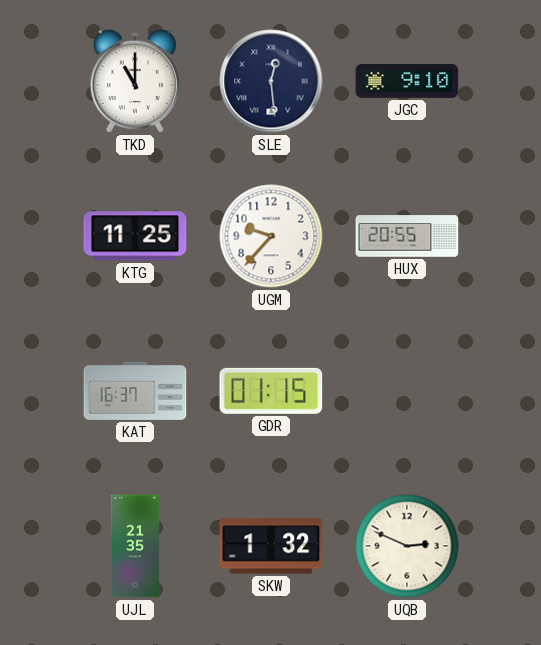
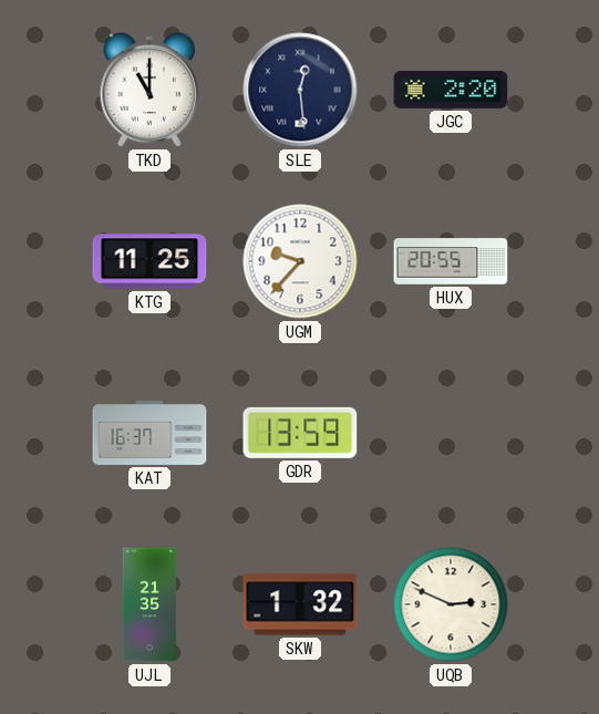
JGC: 9:10 -> 2:20
GDR: 01:15 -> 13:59
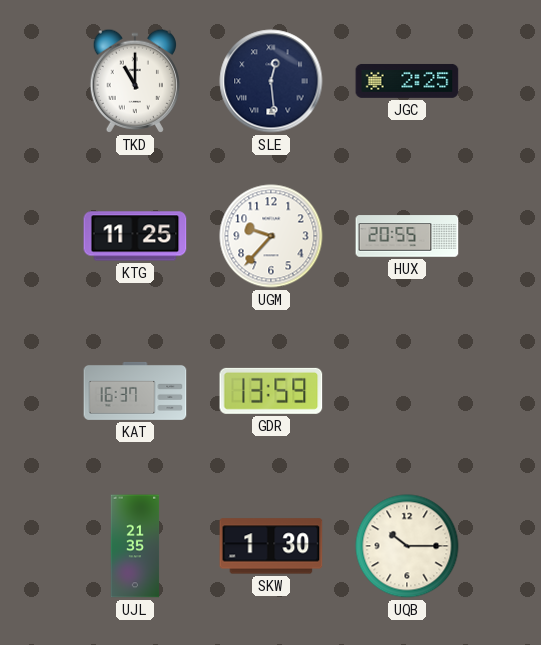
JGC: 2:20 -> 2:25
SKW: 1:32 -> 1:30
UQB: 2:49 -> 10:15
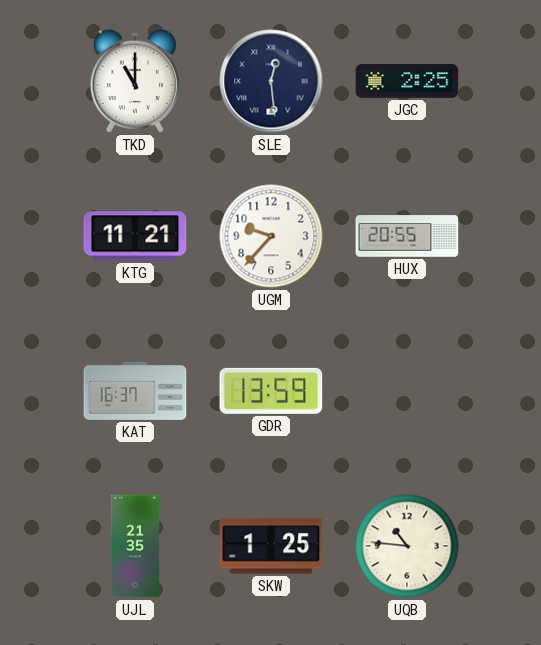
KTG: 11:25 -> 11:21
SKW: 1:30 -> 1:25
UQB: 10:15 -> 10:46
